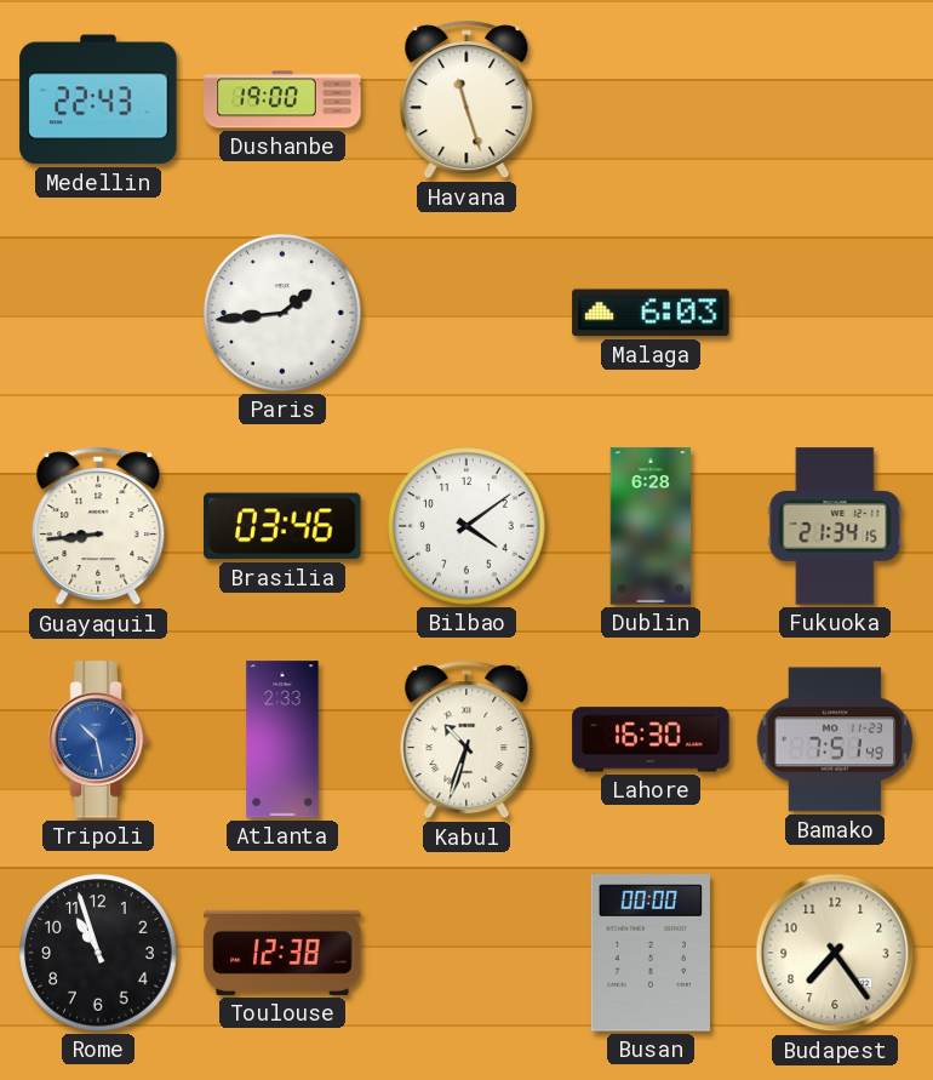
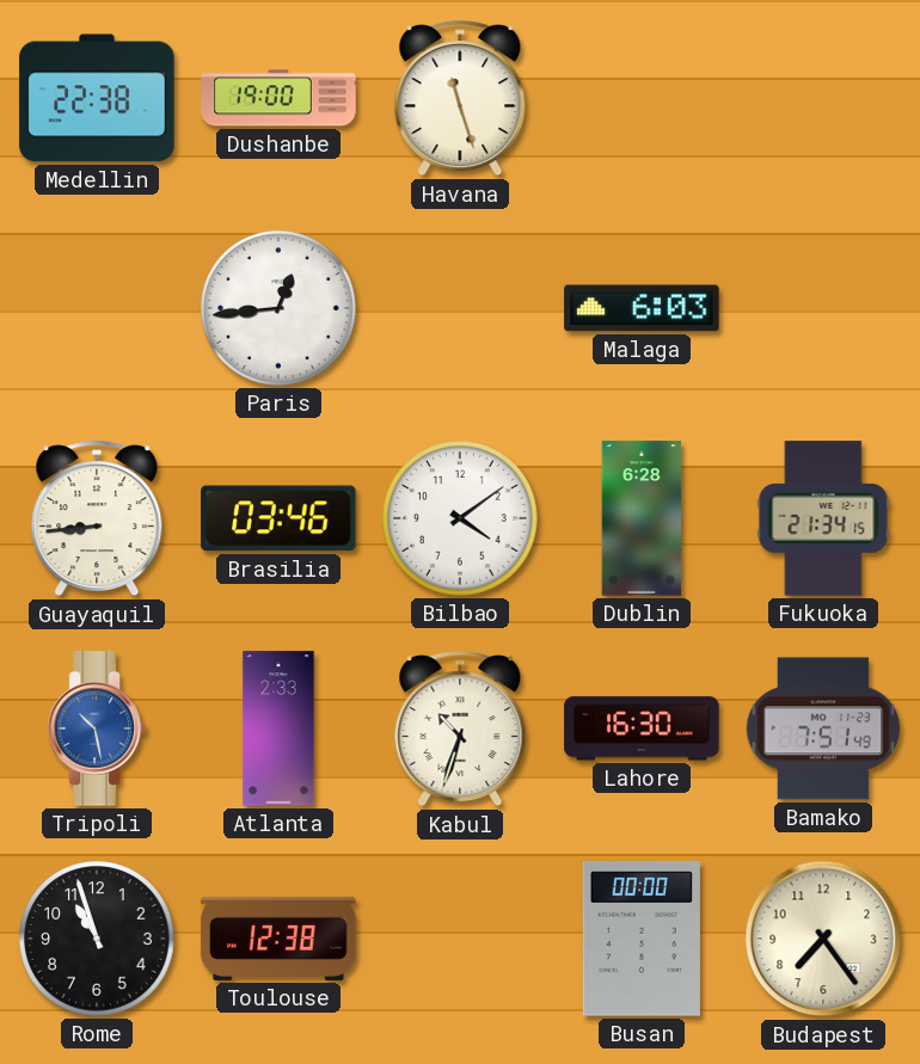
Medellin: 22:43 -> 22:38
Paris: 1:44 -> 12:44
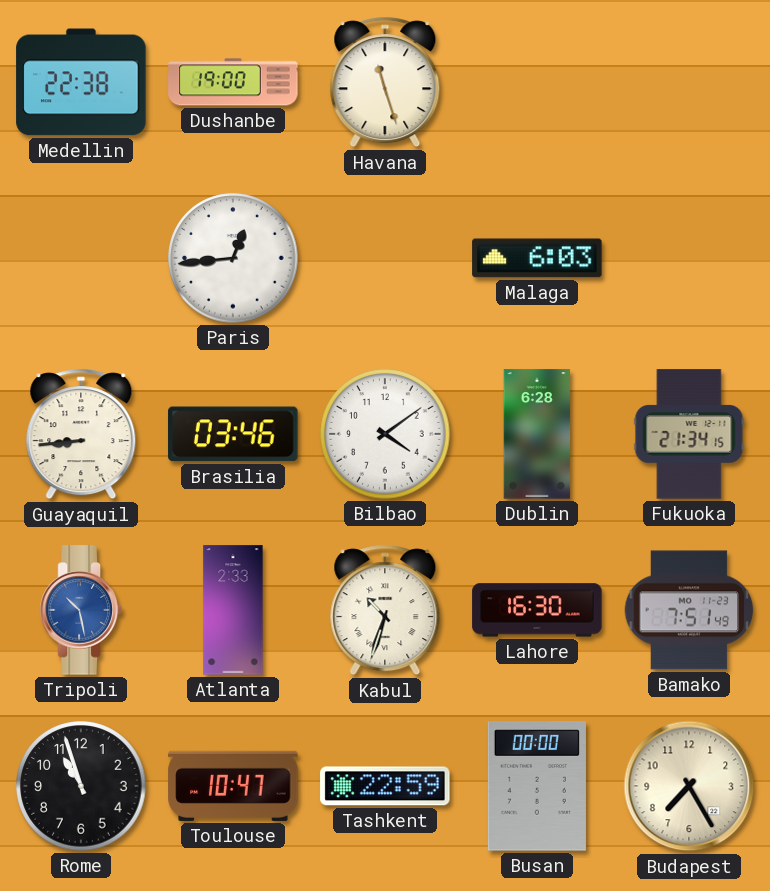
Toulouse: 12:38 -> 10:47
Tashkent: none -> 22:59
Budapest: 7:24 -> 7:25
